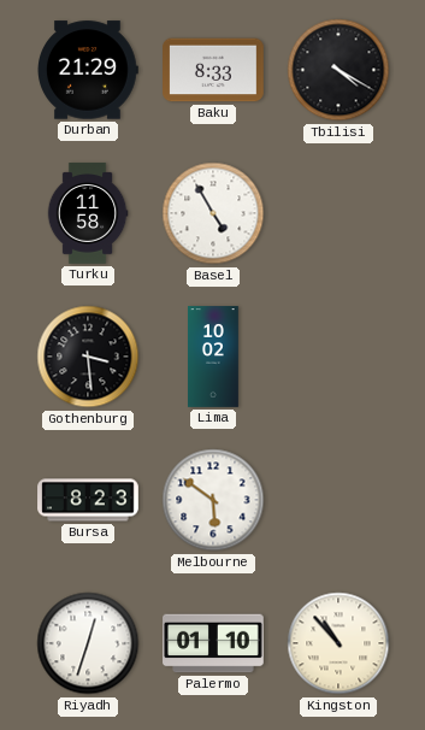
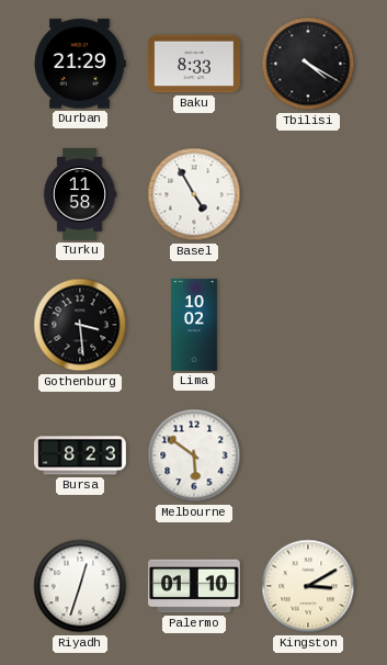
Kingston: 10:53 -> 3:10
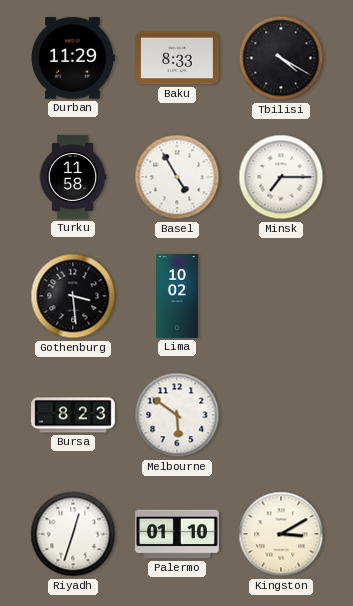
Durban: 21:29 -> 11:29
Minsk: none -> 7:15
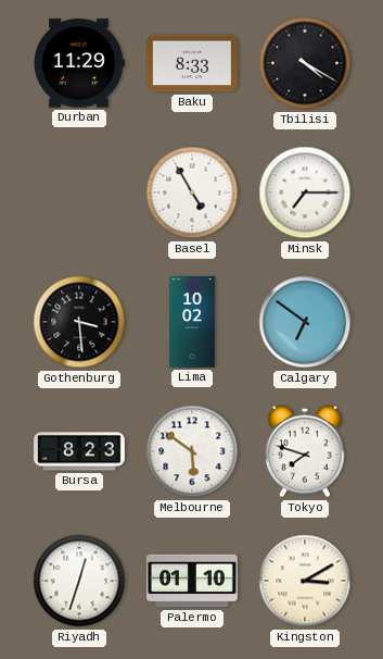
Turku: 11:58 -> none
Calgary: none -> 6:51
Tokyo: none -> 7:48
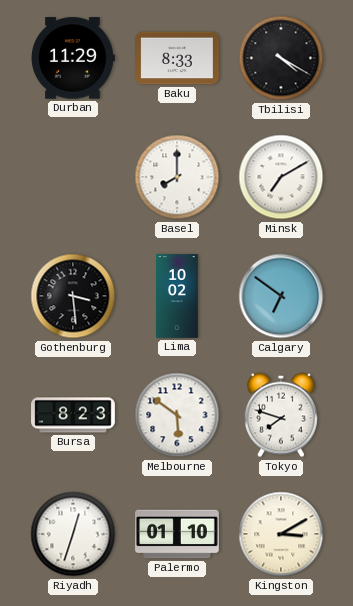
Basel: 4:55 -> 8:00
Minsk: 7:15 -> 7:10
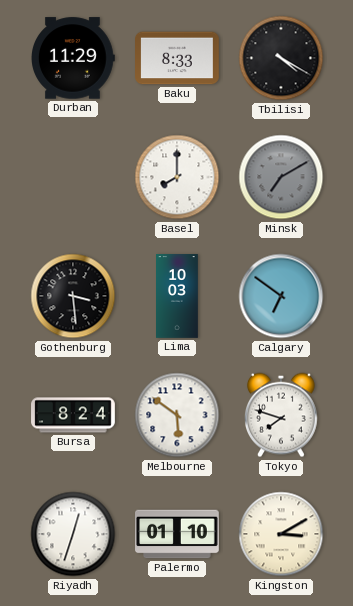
Minsk dial: white -> grey
Lima: 10:02 -> 10:03
Bursa: 8:23 -> 8:24
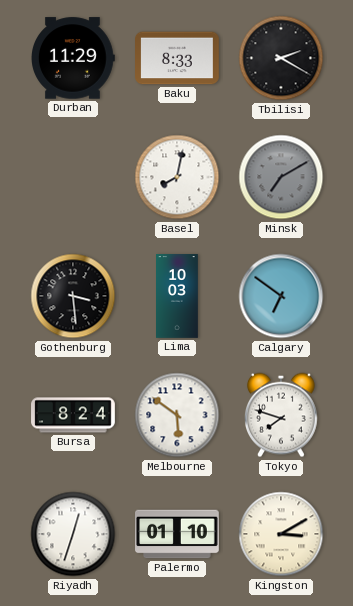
Tbilisi: 4:20 -> 2:20
Basel: 8:00 -> 8:02
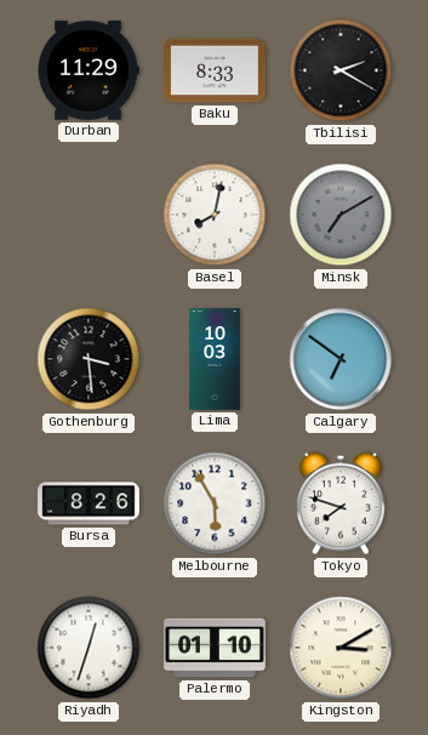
Bursa: 8:24 -> 8:26
Melbourne: 5:51 -> 5:55
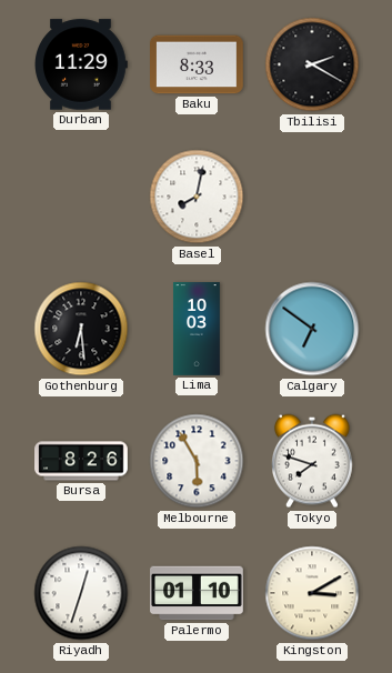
Minsk: 7:10 -> none
Gothenburg: 3:29 -> 6:29
